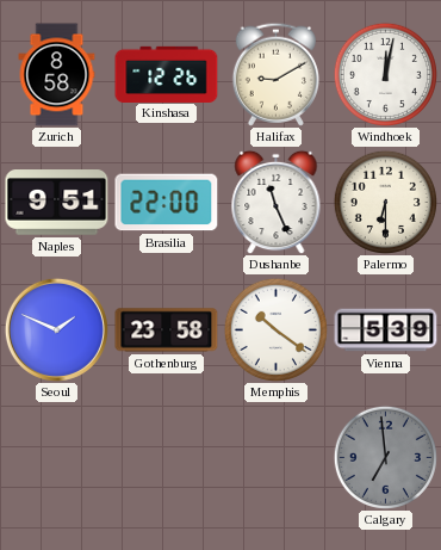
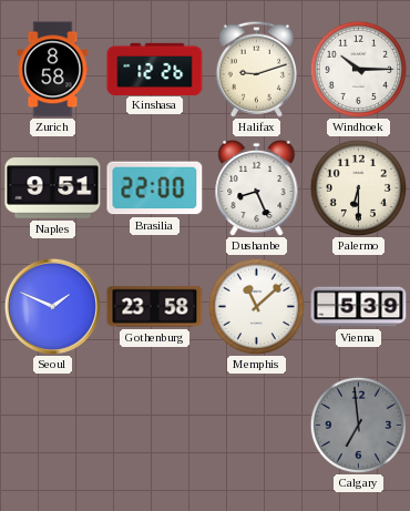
Halifax: 9:10 -> 9:12
Windhoek: 12:02 -> 10:15
Dushanbe: 11:26 -> 8:26
Memphis: 10:21 -> 11:08
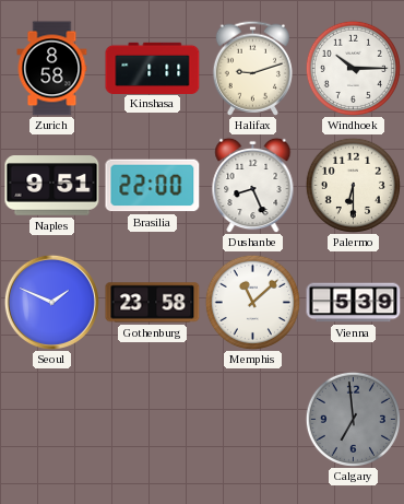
Kinshasa: 12:26 -> 1:11
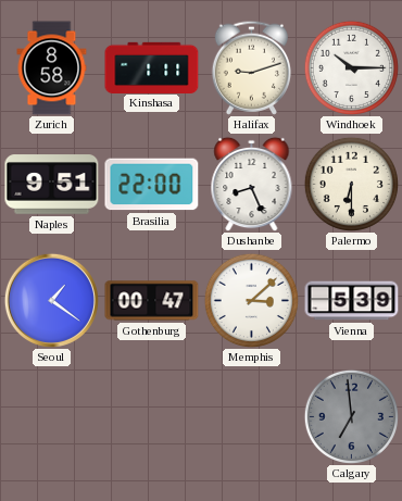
Seoul: 1:49 -> 1:21
Gothenburg: 23:58 -> 00:47
Memphis: 11:08 -> 3:08
